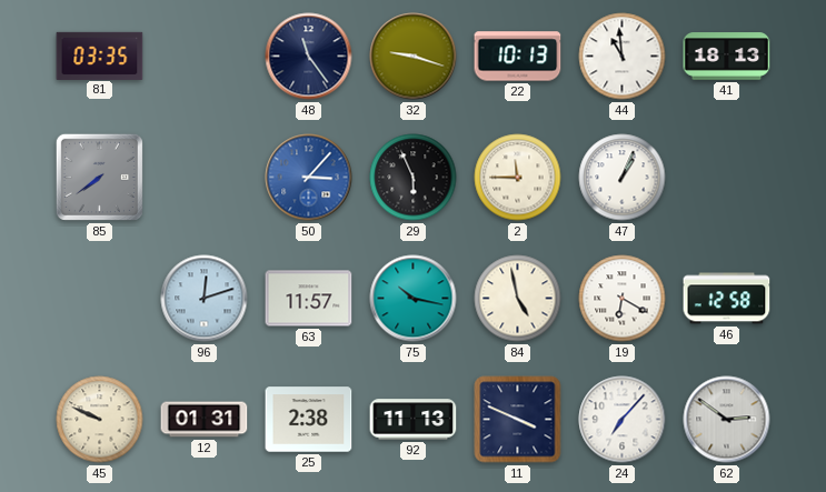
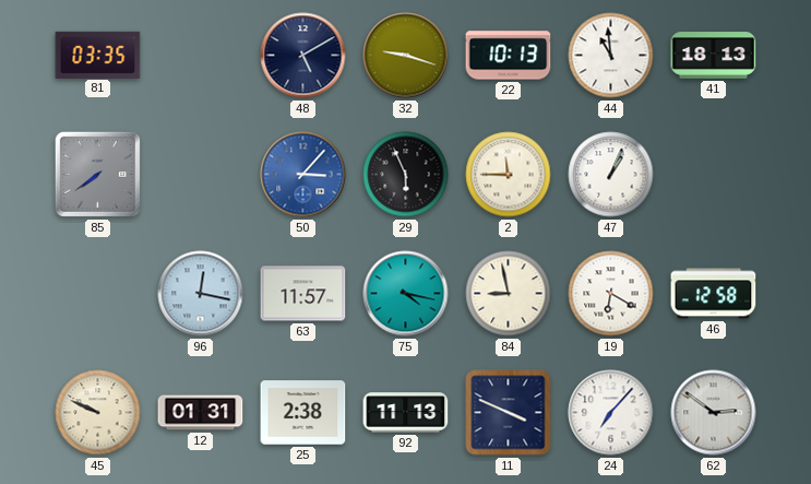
48: 11:24 -> 5:10
96: 12:12 -> 12:17
75: 10:17 -> 4:17
84: 4:58 -> 8:58
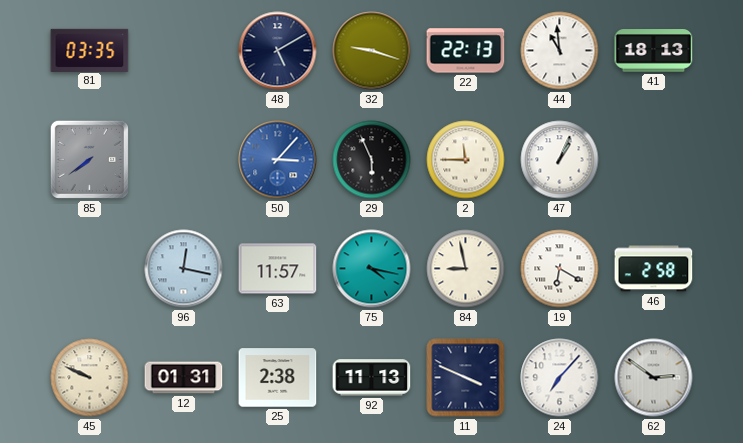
22: 10:13 -> 22:13
46: 12:58 -> 2:58
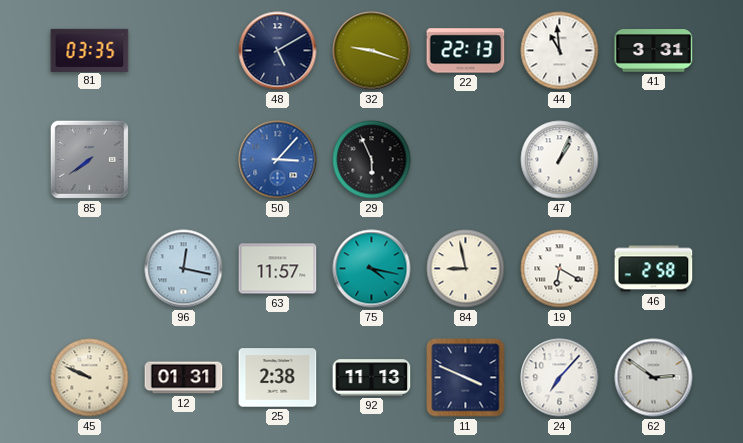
41: 18:13 -> 3:31
2: 11:45 -> none
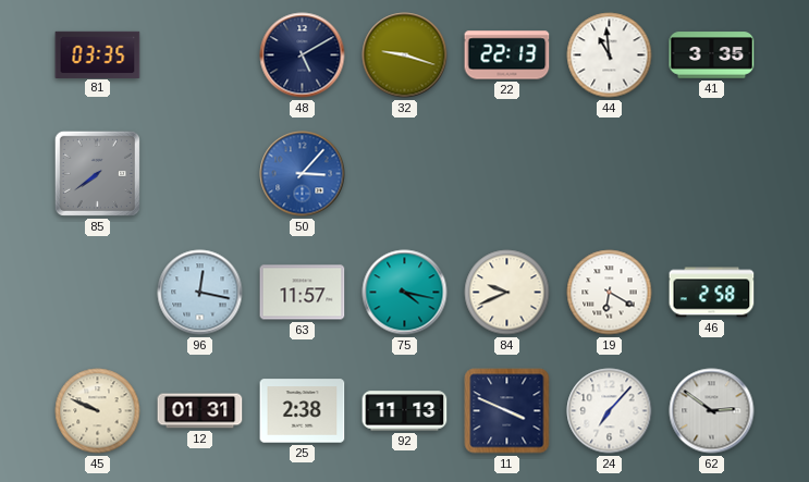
41: 3:31 -> 3:35
29: 5:56 -> none
47: 1:04 -> none
84: 8:58 -> 9:41
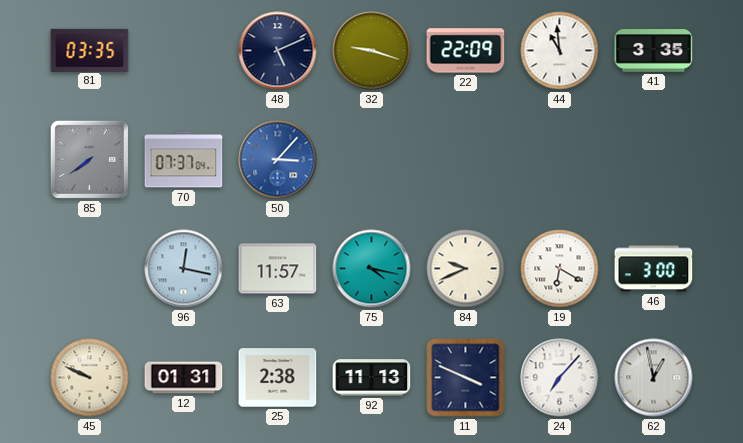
48: 5:10 -> 5:11
22: 22:13 -> 22:09
70: none -> 07:37
46: 2:58 -> 3:00
62: 2:51 -> 12:58
